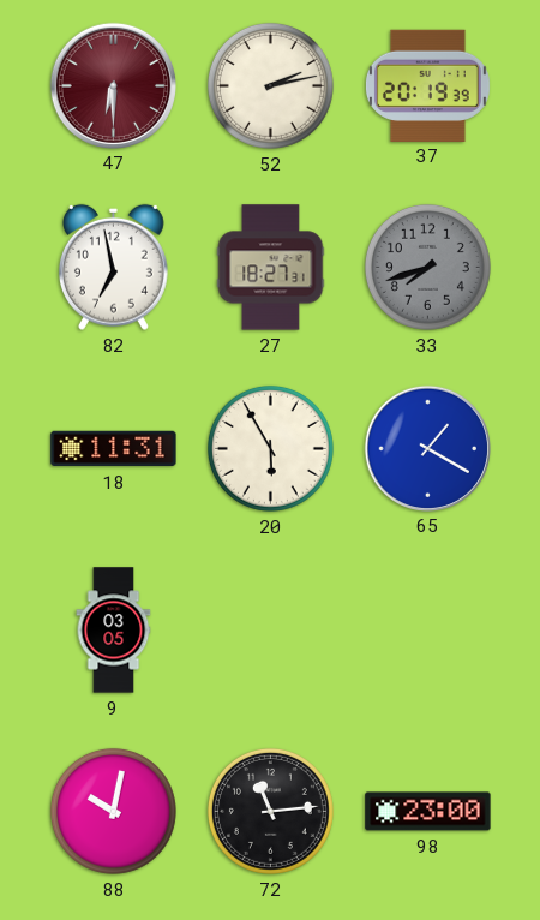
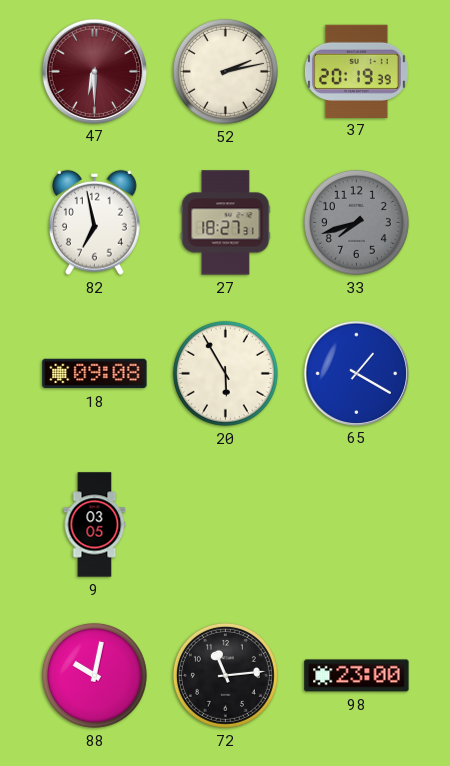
18: 11:31 -> 09:08
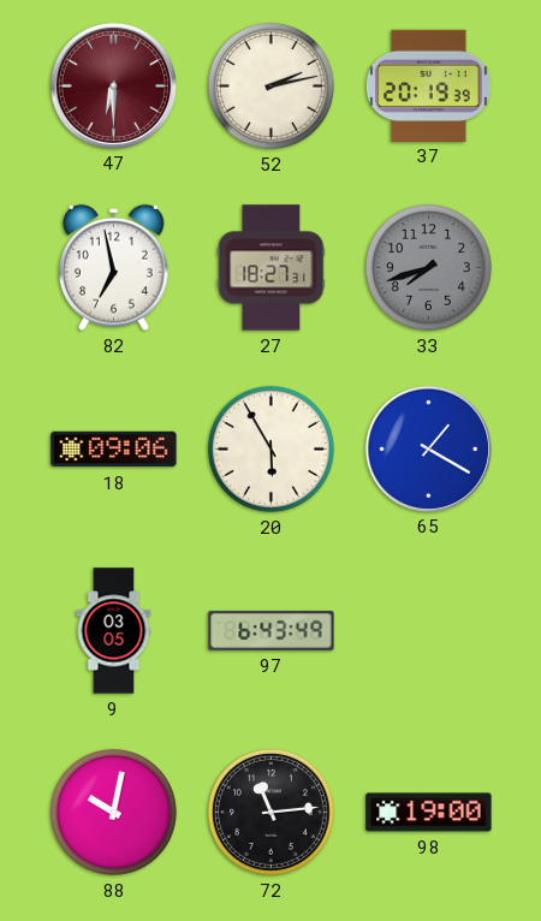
18: 09:08 -> 09:06
97: none -> 6:43
98: 23:00 -> 19:00
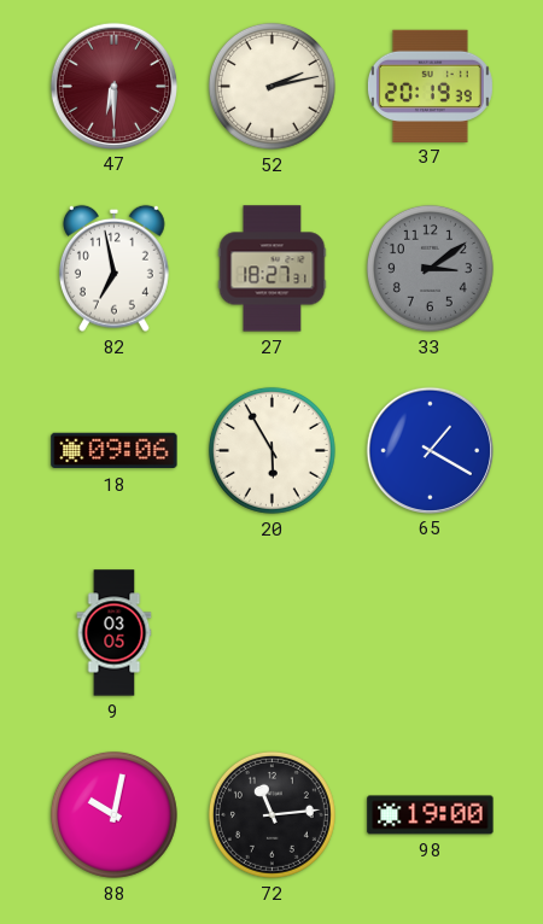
33: 7:42 -> 3:09
97: 6:43 -> none
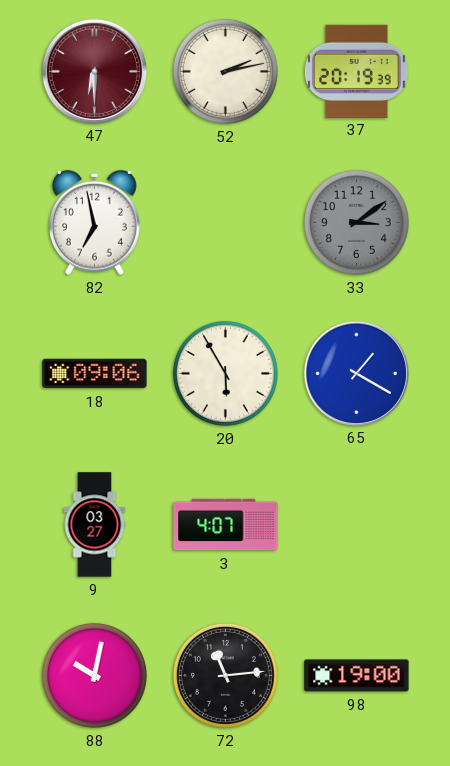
27: 18:27 -> none
9: 03:05 -> 03:27
3: none -> 4:07
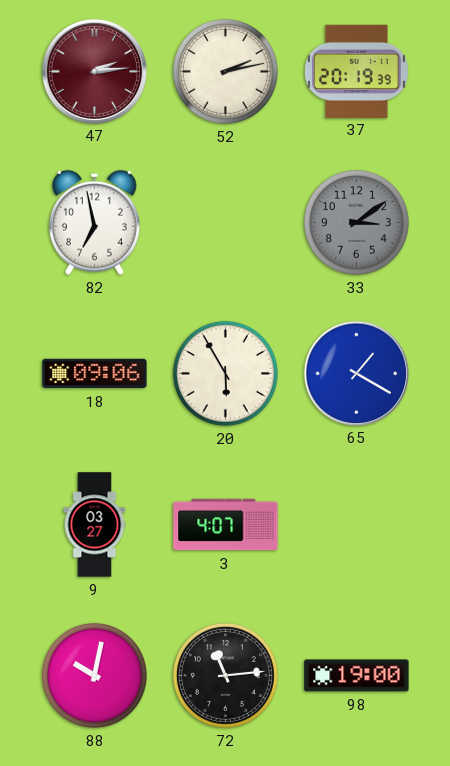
47: 6:30 -> 2:14
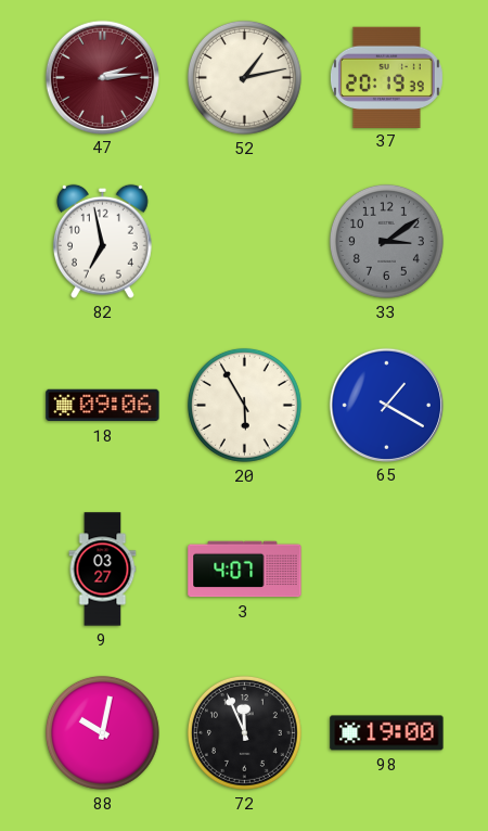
52: 2:13 -> 1:13
72: 11:14 -> 11:56
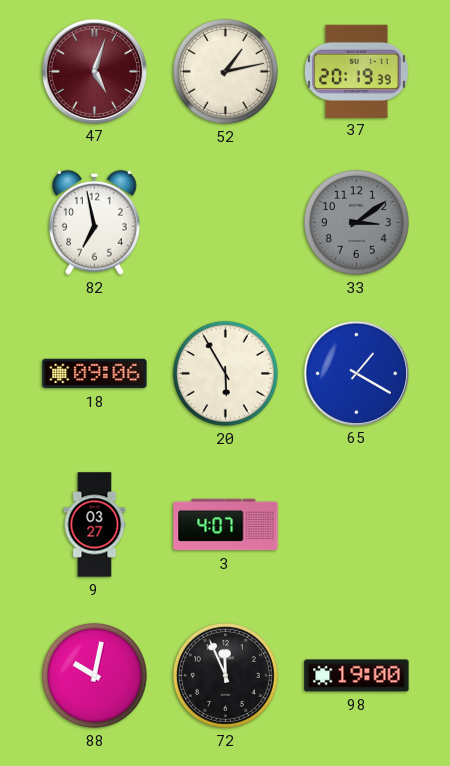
47: 2:14 -> 5:03
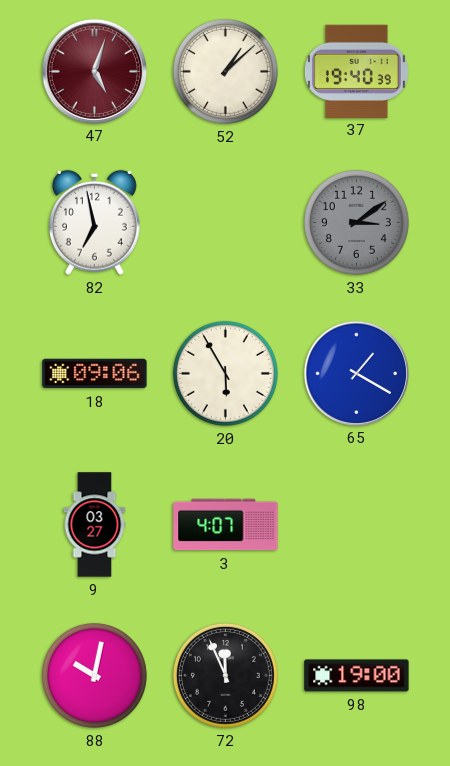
52: 1:13 -> 1:08
37: 20:19 -> 19:40
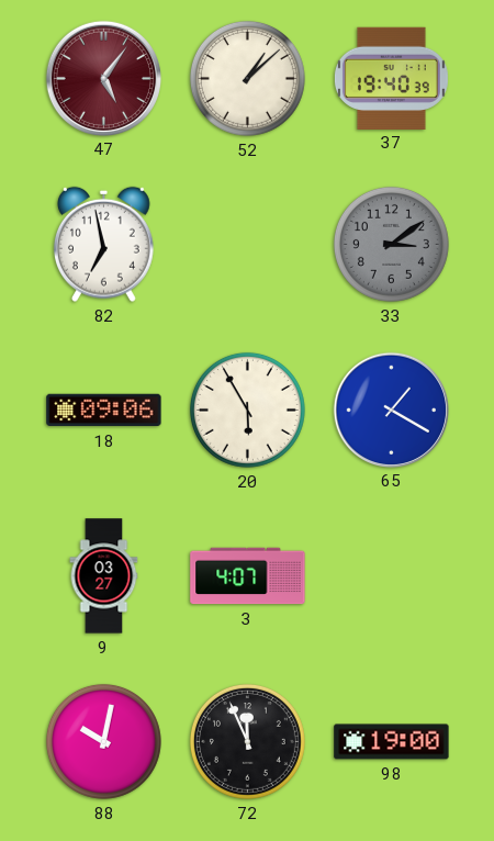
47: 5:03 -> 5:06
